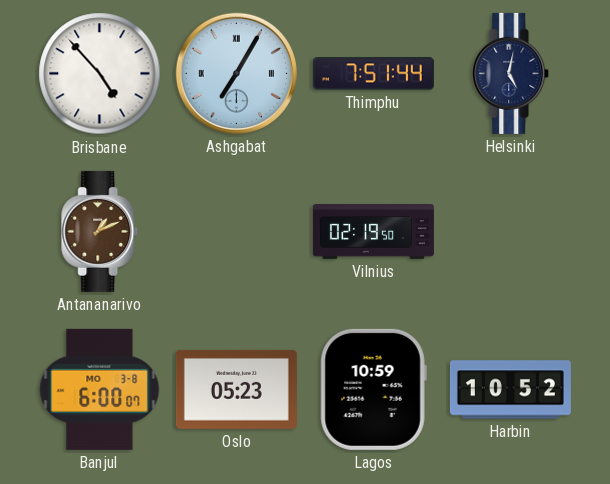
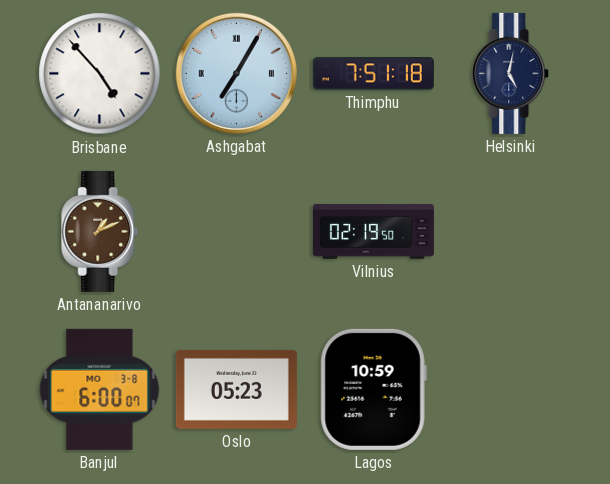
Thimphu: 7:51:44 -> 7:51:18
Harbin: 10:52 -> none
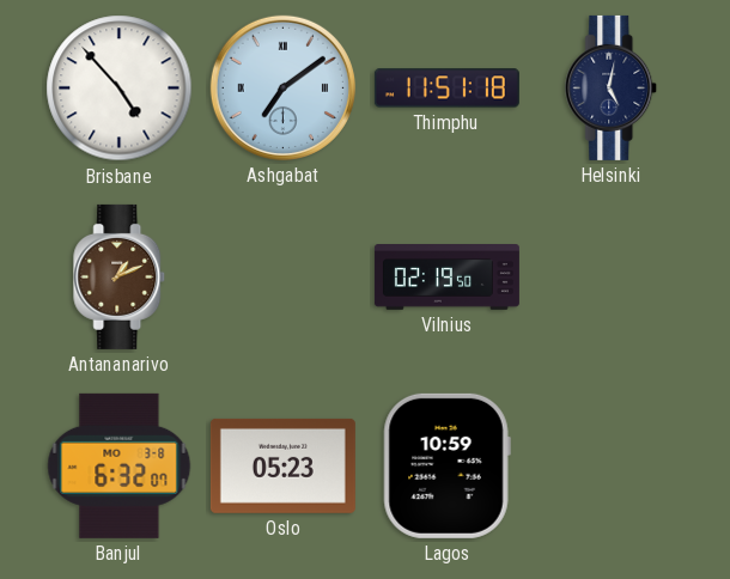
Ashgabat: 7:05 -> 7:09
Thimphu: 7:51 -> 11:51
Banjul: 6:00 -> 6:32
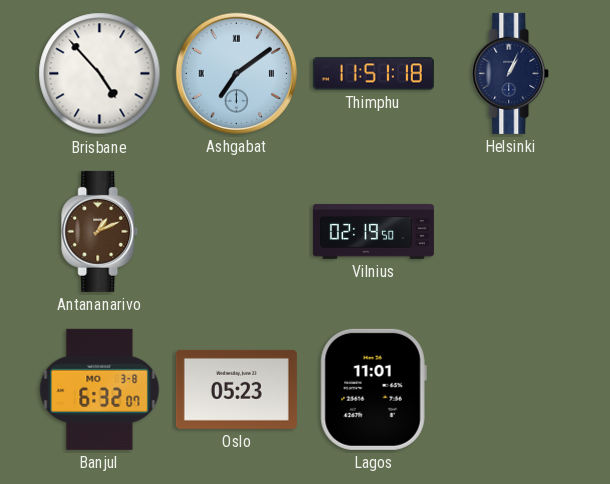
Helsinki: 5:02 -> 1:04
Lagos: 10:59 -> 11:01
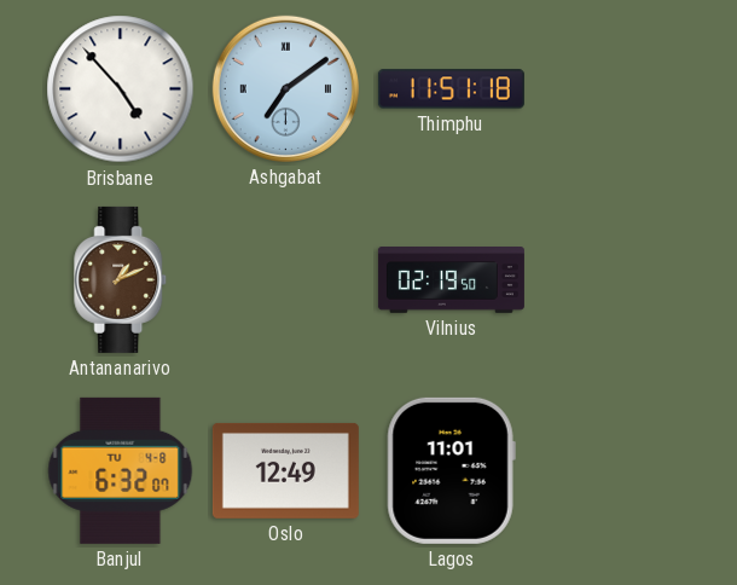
Helsinki: 1:04 -> none
Banjul date: MO 3-8 -> TU 4-8
Oslo: 05:23 -> 12:49
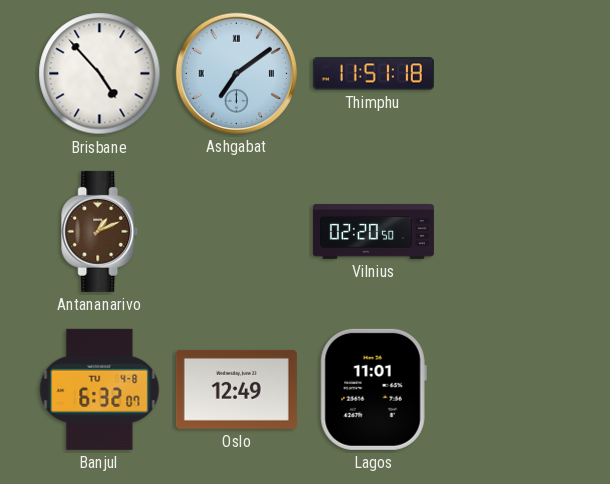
Vilnius: 02:19 -> 02:20
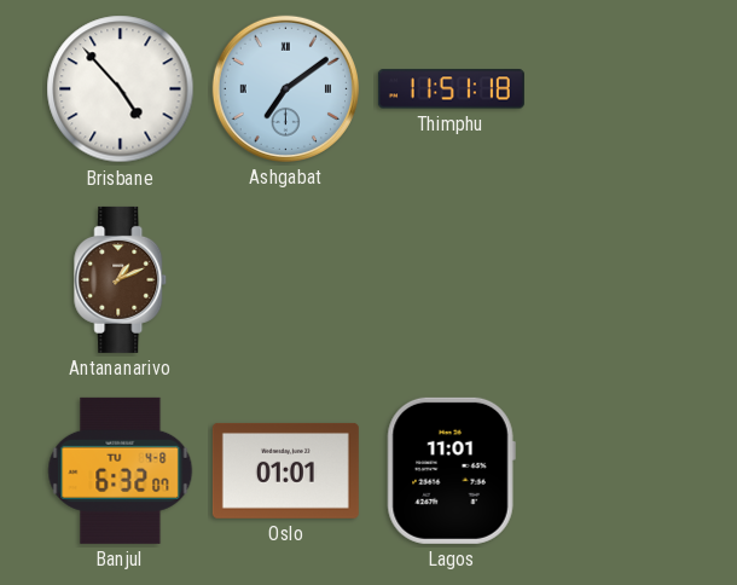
Vilnius: 02:20 -> none
Oslo: 12:49 -> 01:01
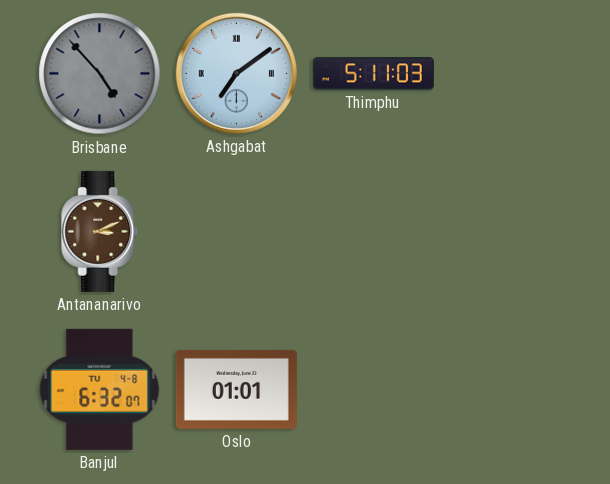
Brisbane dial: white -> grey
Thimphu: 11:51 -> 5:11
Antananarivo: 1:11 -> 3:11
Lagos: 11:01 -> none
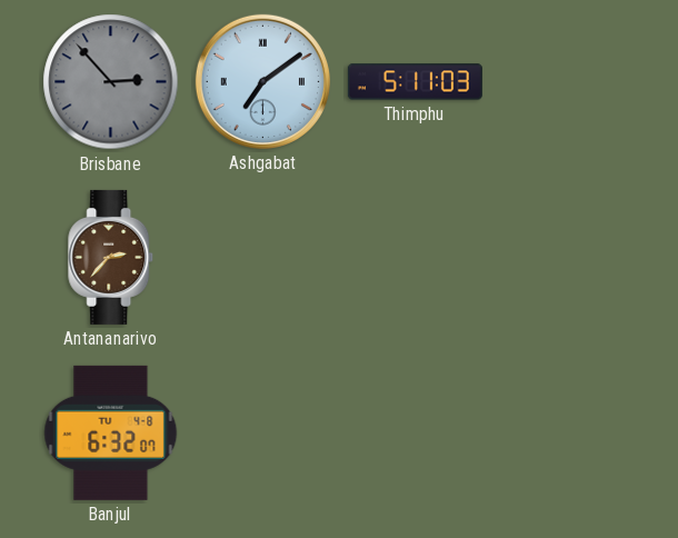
Brisbane: 4:53 -> 2:53
Antananarivo: 3:11 -> 2:37
Oslo: 01:01 -> none
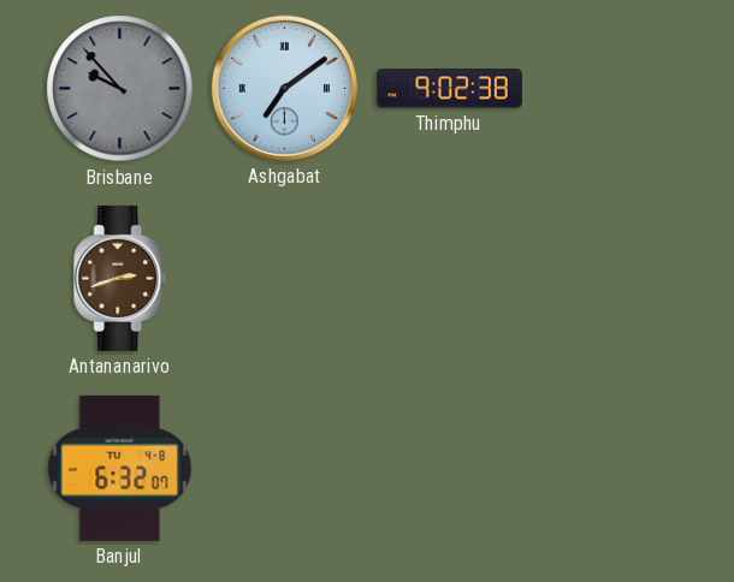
Brisbane: 2:53 -> 9:53
Thimphu: 5:11 -> 9:02
Antananarivo: 2:37 -> 2:42
